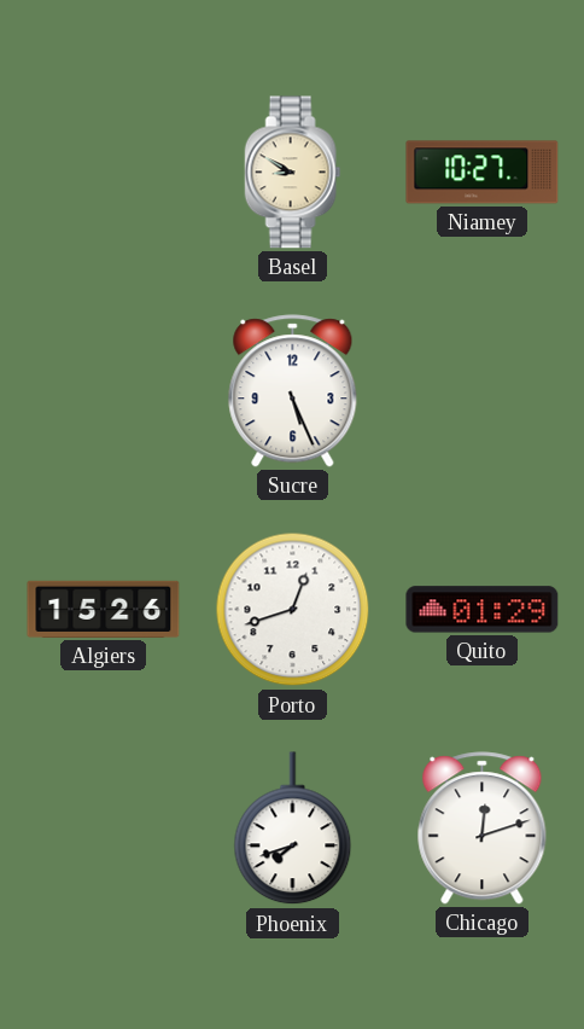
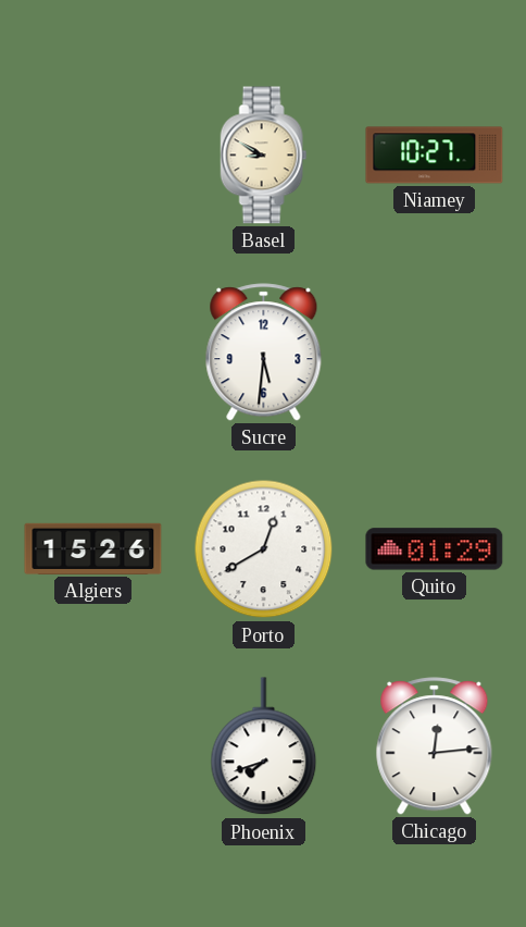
Sucre: 5:26 -> 5:31
Porto: 12:42 -> 12:40
Chicago: 12:12 -> 12:14
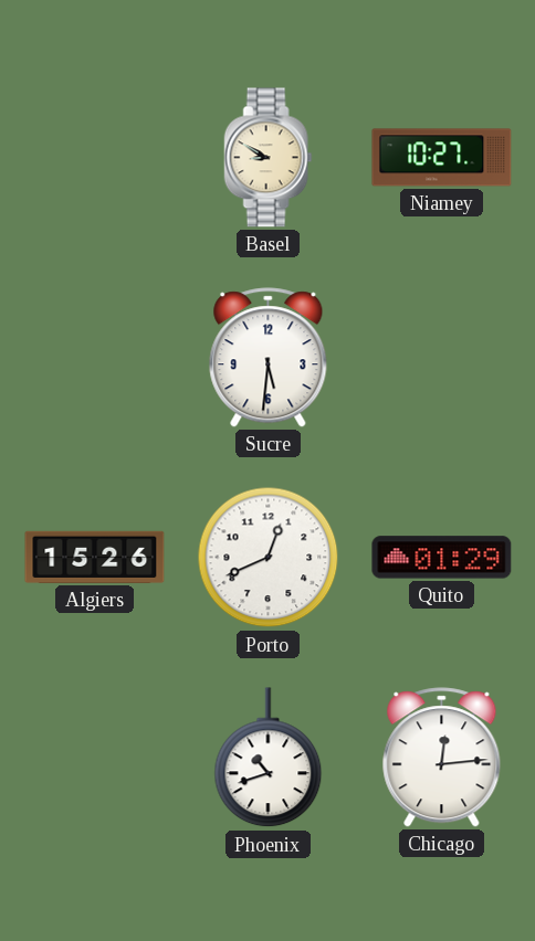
Porto: 12:40 -> 12:41
Phoenix: 7:42 -> 10:42
